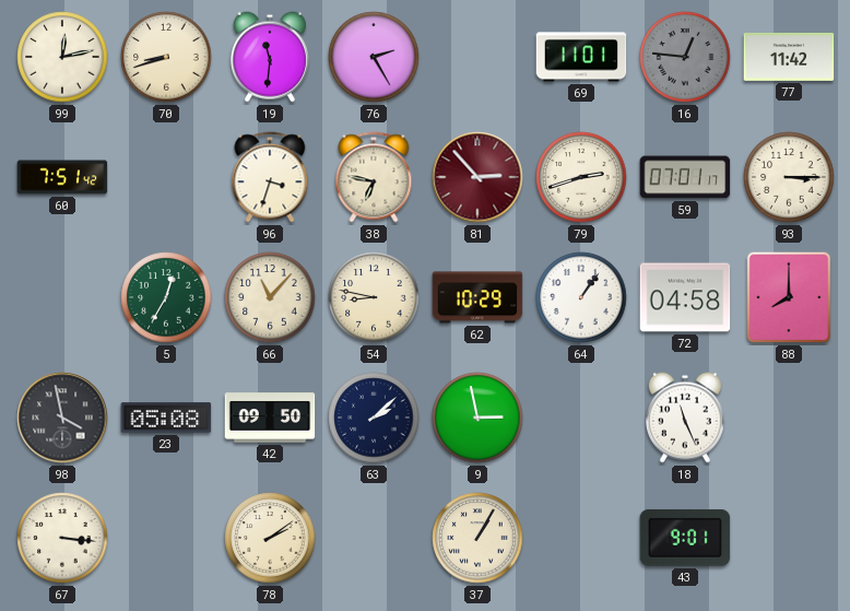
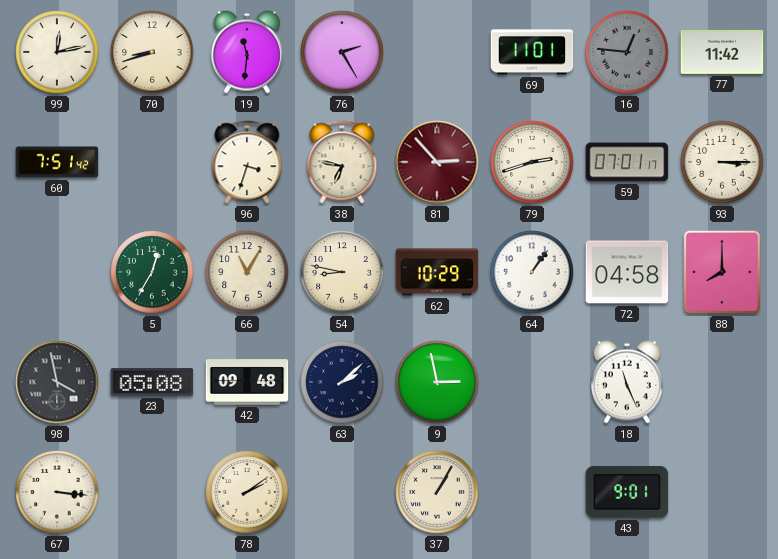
66: 11:07 -> 11:05
42: 09:50 -> 09:48
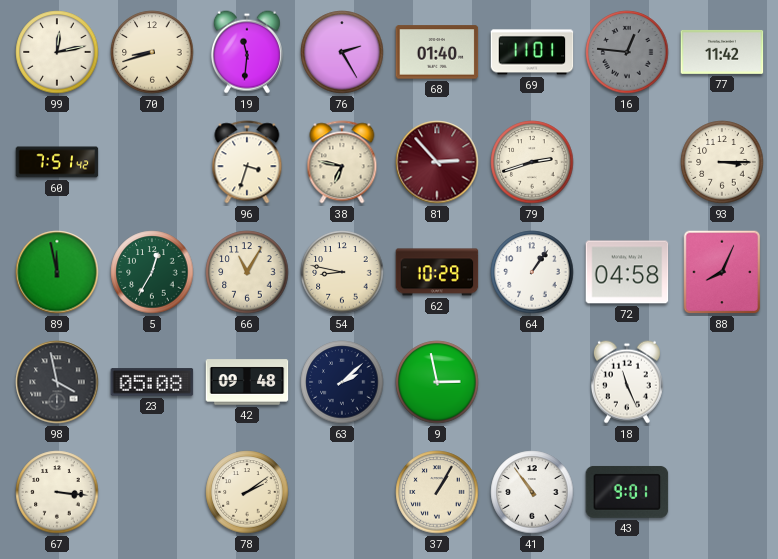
68: none -> 01:40
59: 07:01 -> none
89: none -> 11:58
88: 8:00 -> 8:04
41: none -> 10:54
